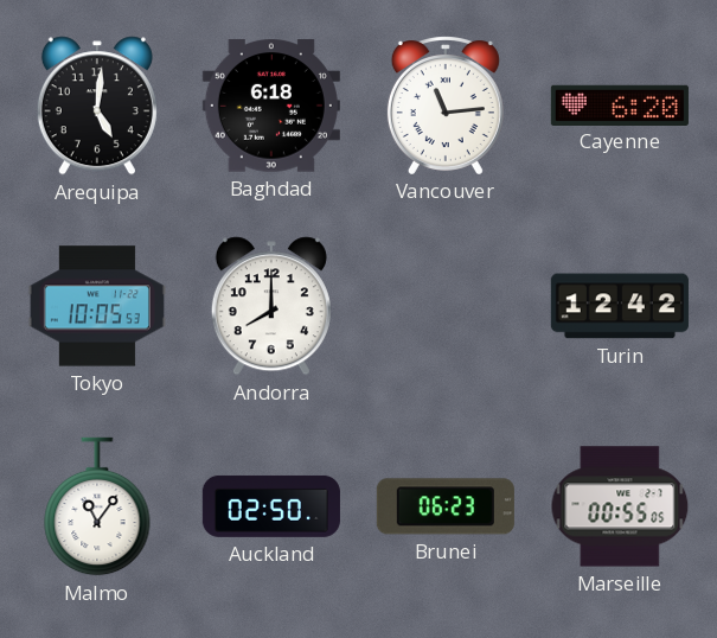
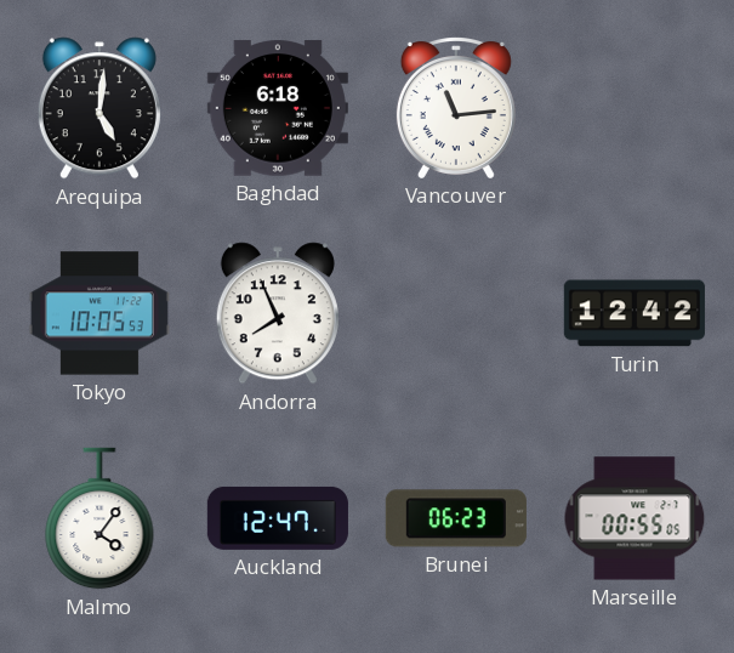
Cayenne: 6:20 -> none
Andorra: 8:00 -> 7:56
Malmo: 11:06 -> 4:06
Auckland: 02:50 -> 12:47
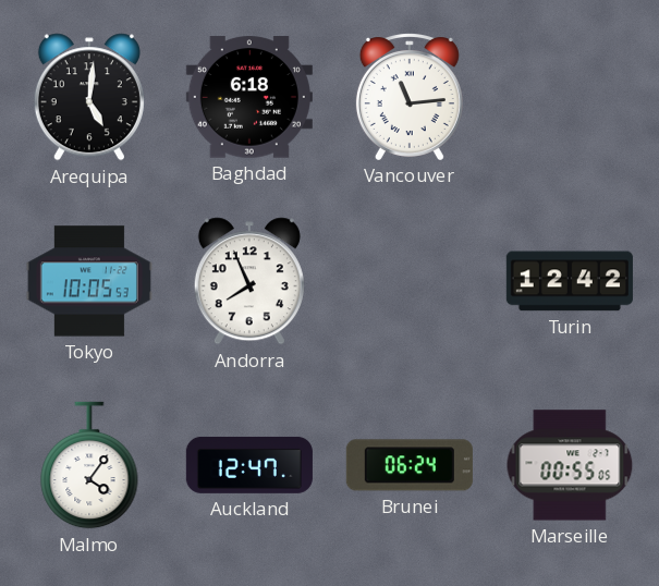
Brunei: 06:23 -> 06:24
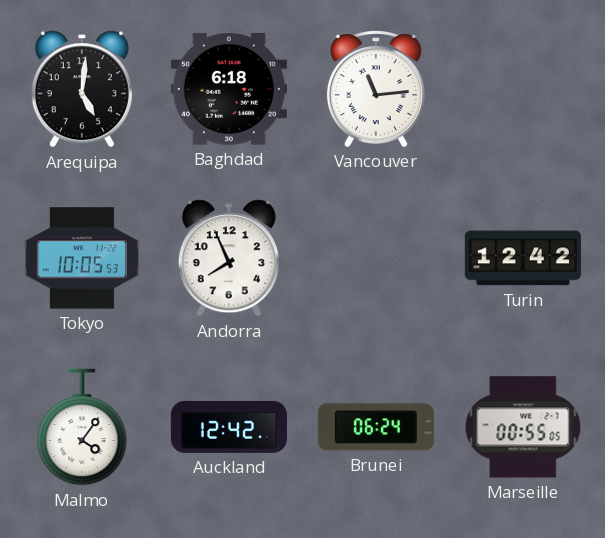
Auckland: 12:47 -> 12:42
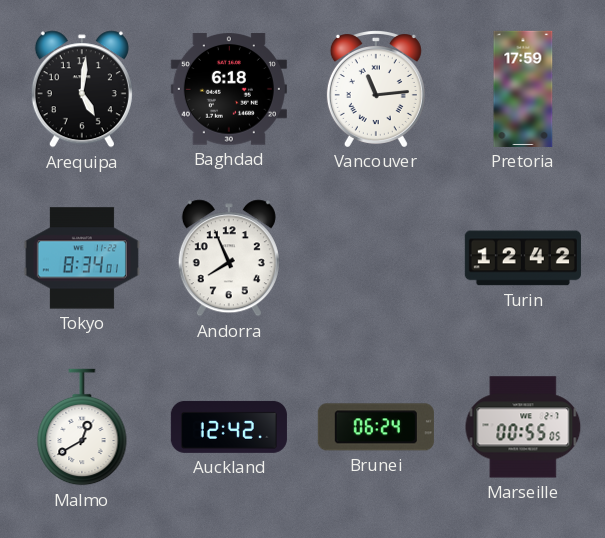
Pretoria: none -> 17:59
Tokyo: 10:05 -> 8:34
Malmo: 4:06 -> 12:40
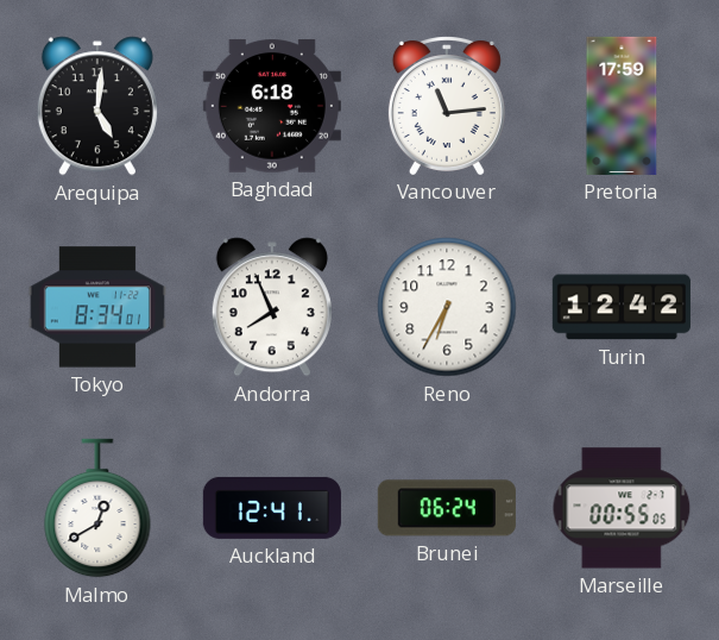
Reno: none -> 6:35
Auckland: 12:42 -> 12:41
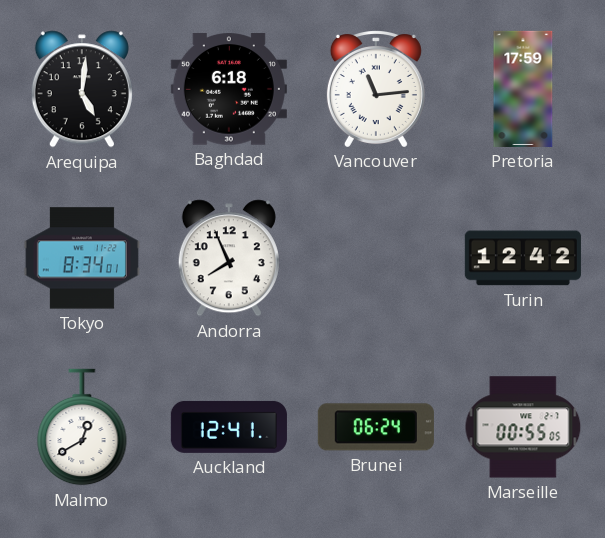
Reno: 6:35 -> none
